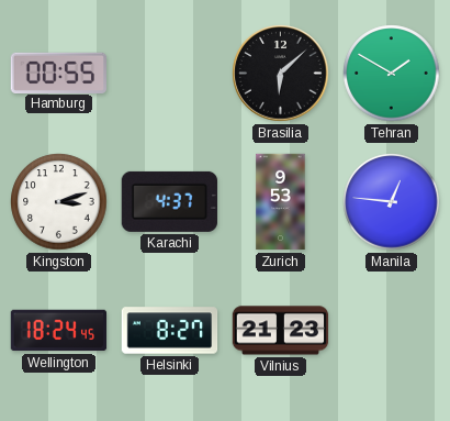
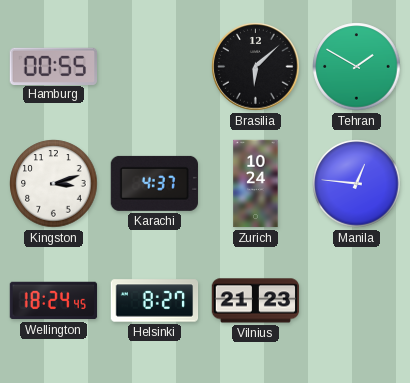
Zurich: 9:53 -> 10:24
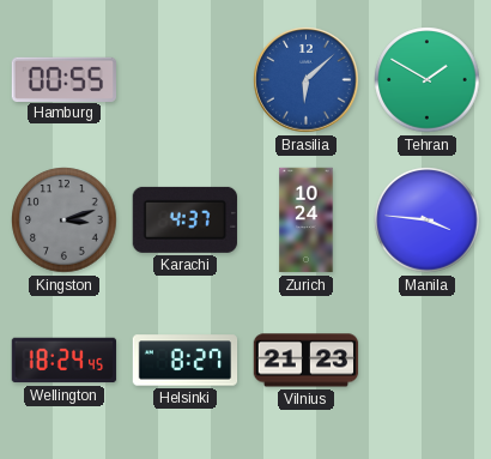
Brasilia dial: black -> blue
Kingston dial: white -> grey
Manila: 12:46 -> 3:46
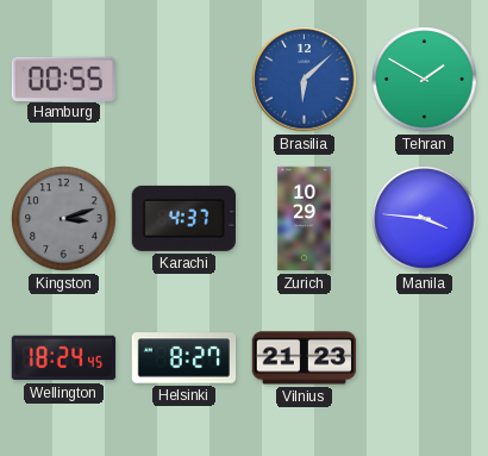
Zurich: 10:24 -> 10:29
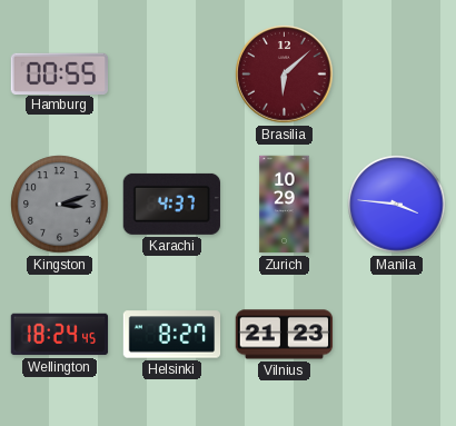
Brasilia dial: blue -> burgundy
Tehran: 1:50 -> none
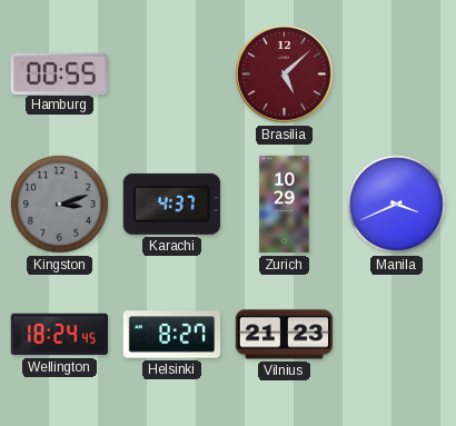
Brasilia: 6:08 -> 5:08
Manila: 3:46 -> 3:41
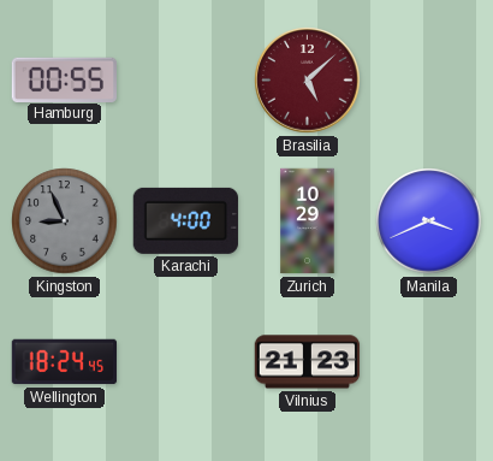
Kingston: 3:12 -> 8:56
Karachi: 4:37 -> 4:00
Helsinki: 8:27 -> none
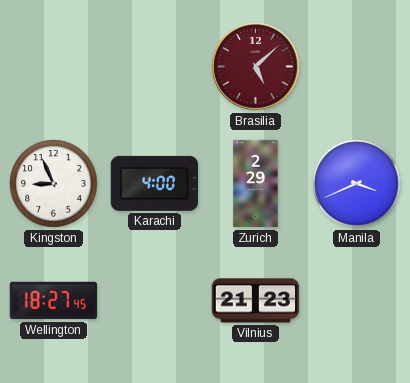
Hamburg: 00:55 -> none
Kingston dial: grey -> white
Zurich: 10:29 -> 2:29
Wellington: 18:24 -> 18:27
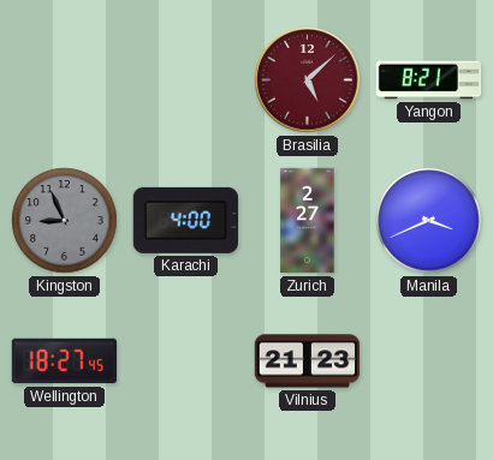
Yangon: none -> 8:21
Kingston dial: white -> grey
Zurich: 2:29 -> 2:27
